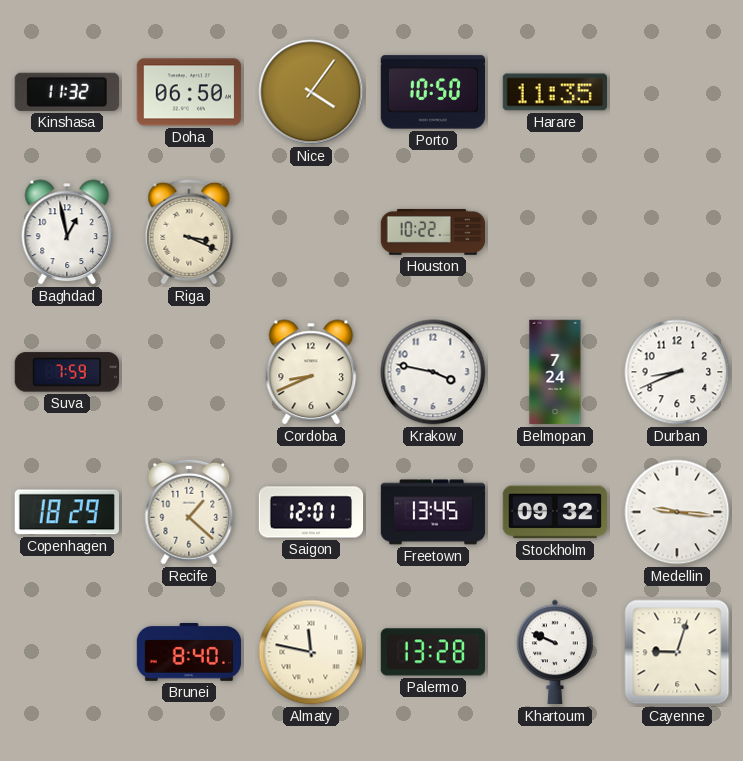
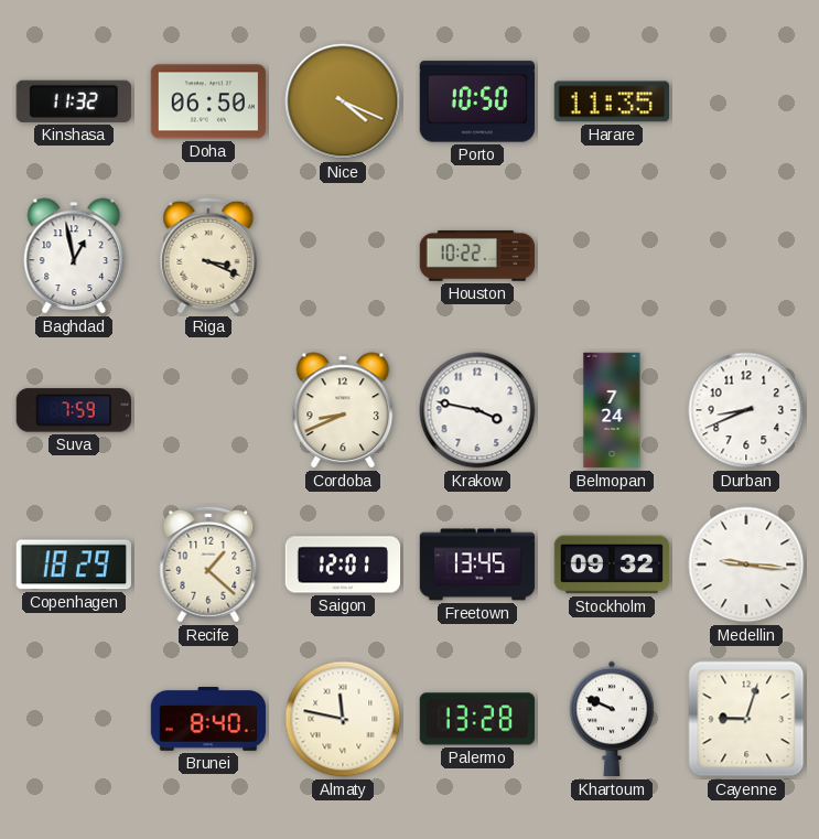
Nice: 4:06 -> 4:19
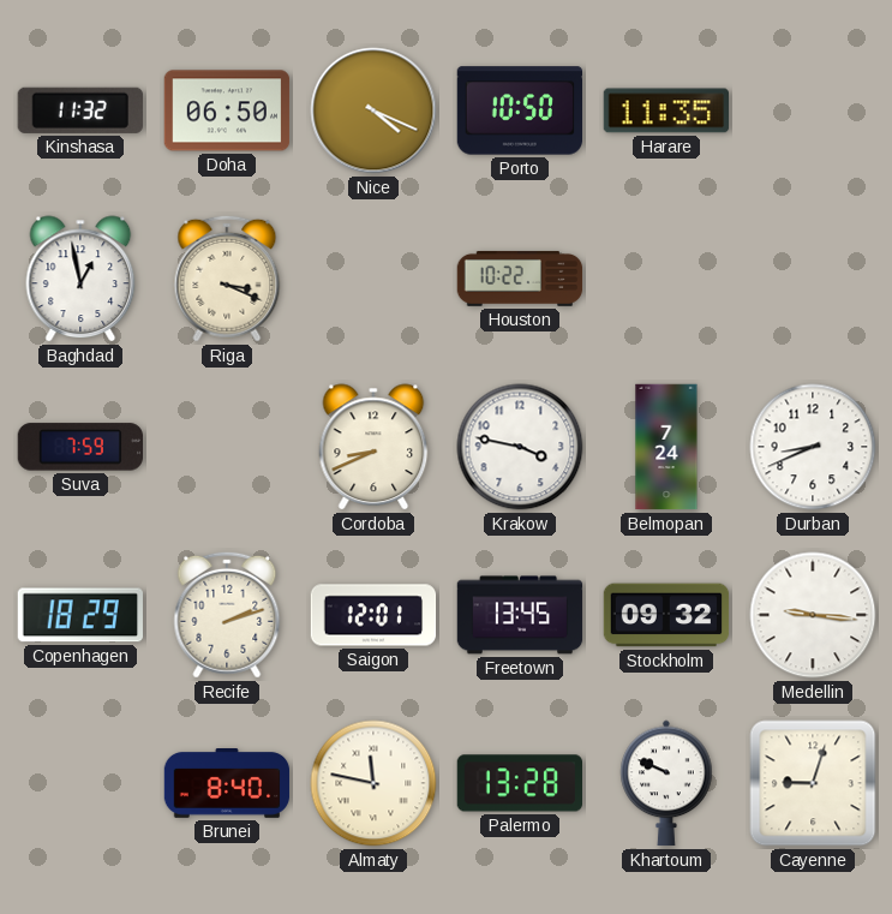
Recife: 1:22 -> 2:12
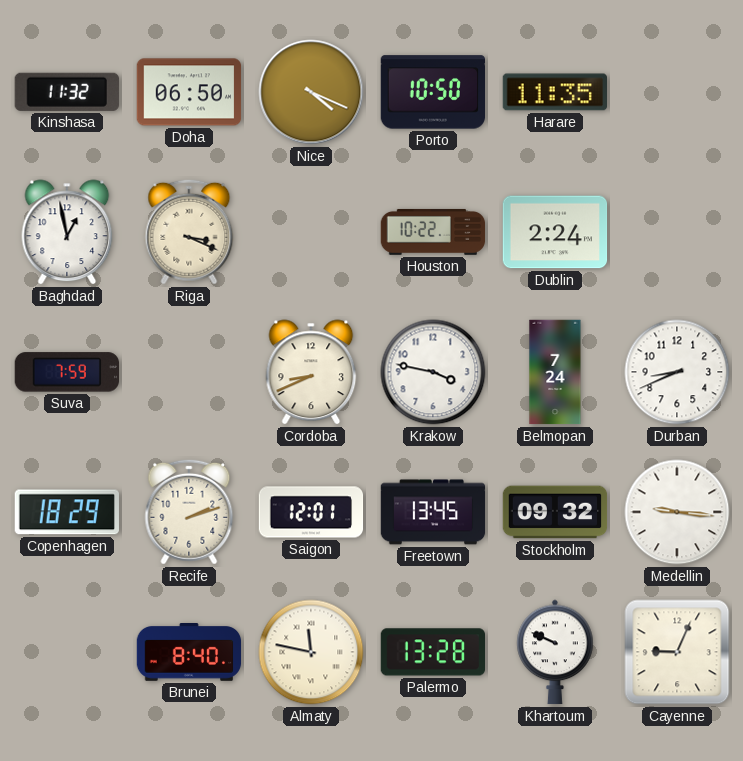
Dublin: none -> 2:24
Cayenne: 9:03 -> 9:04
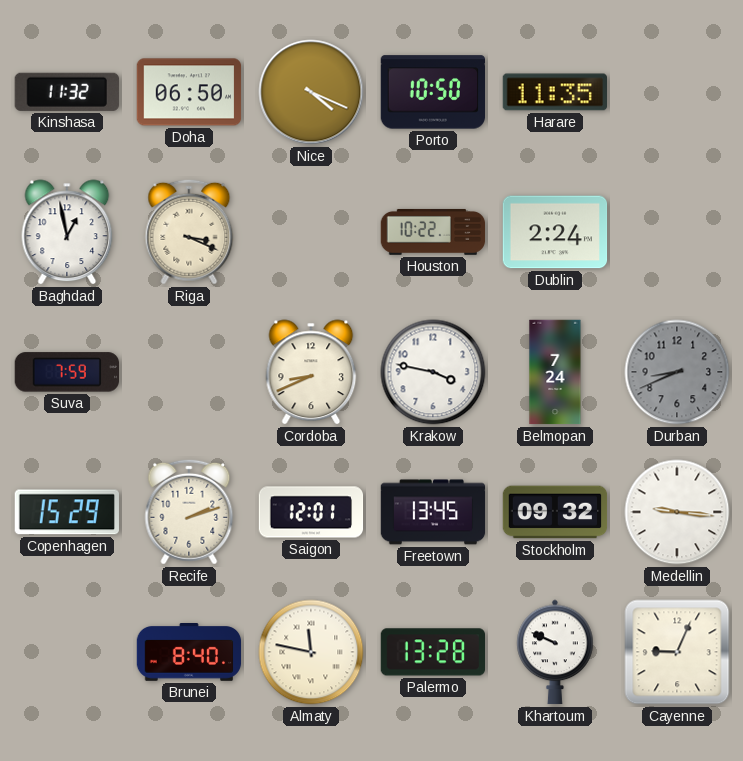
Durban dial: white -> grey
Copenhagen: 18:29 -> 15:29
